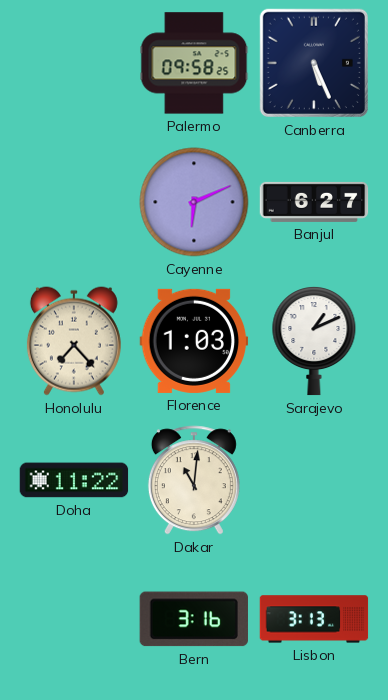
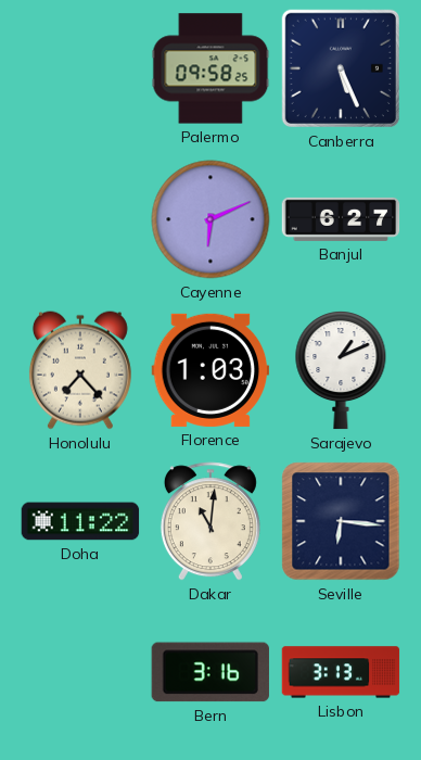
Seville: none -> 6:16
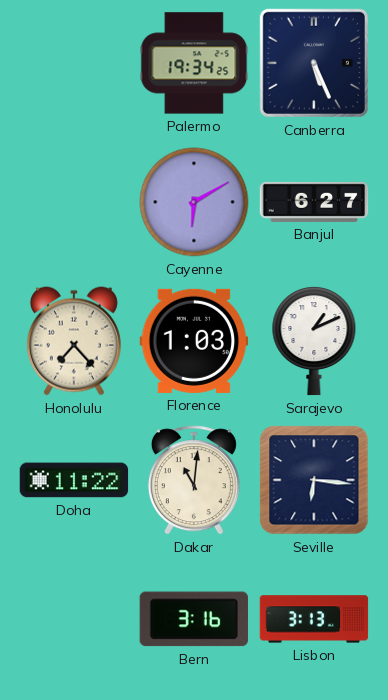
Palermo: 09:58 -> 19:34
Cayenne: 6:11 -> 6:10
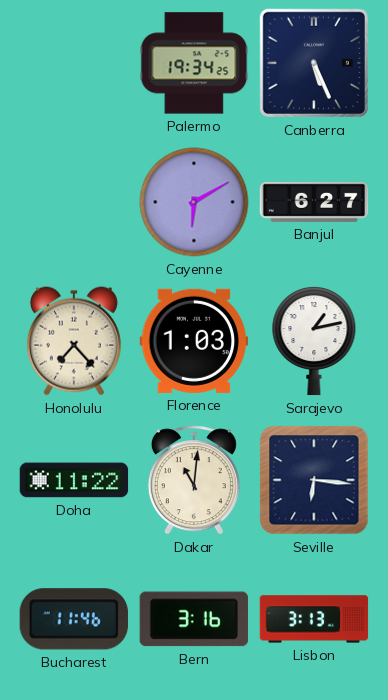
Sarajevo: 1:11 -> 1:13
Bucharest: none -> 11:46
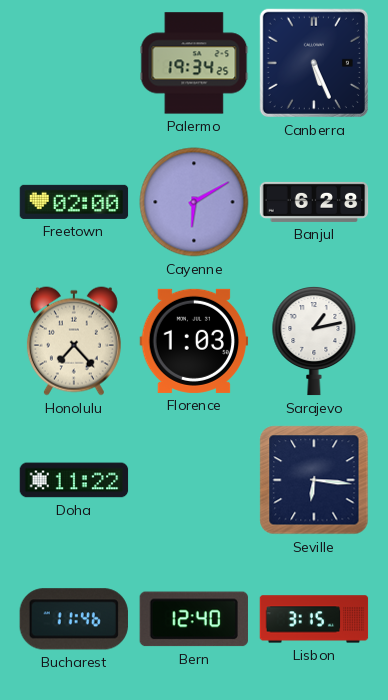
Freetown: none -> 02:00
Banjul: 6:27 -> 6:28
Dakar: 11:01 -> none
Bern: 3:16 -> 12:40
Lisbon: 3:13 -> 3:15
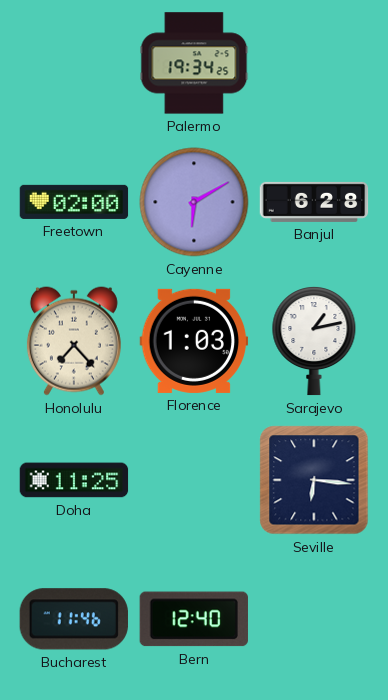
Canberra: 5:26 -> none
Doha: 11:22 -> 11:25
Lisbon: 3:15 -> none
